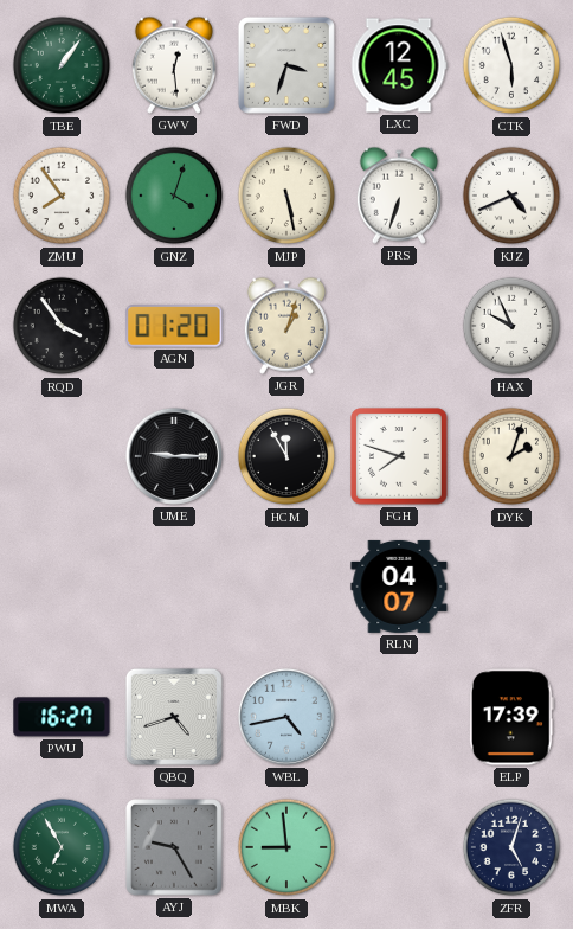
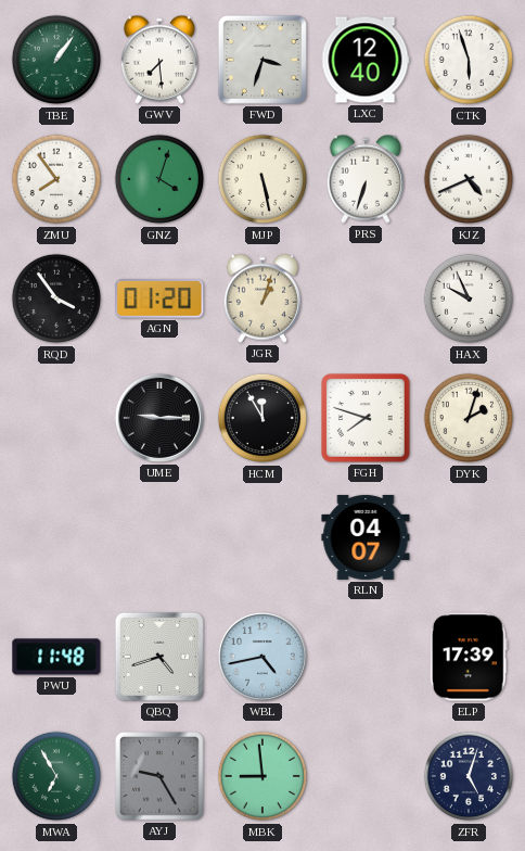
GWV: 12:29 -> 7:29
LXC: 12:45 -> 12:40
PWU: 16:27 -> 11:48
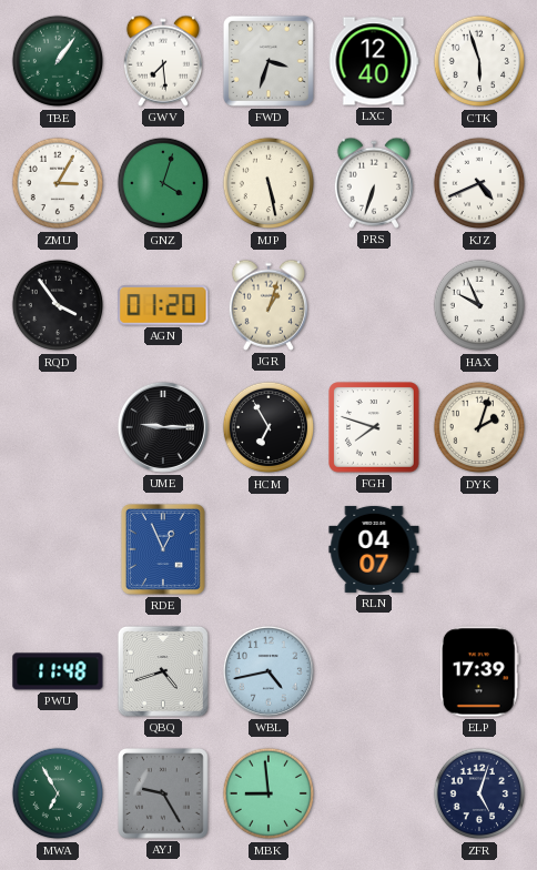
ZMU: 7:54 -> 3:05
HCM: 11:55 -> 6:55
RDE: none -> 12:56
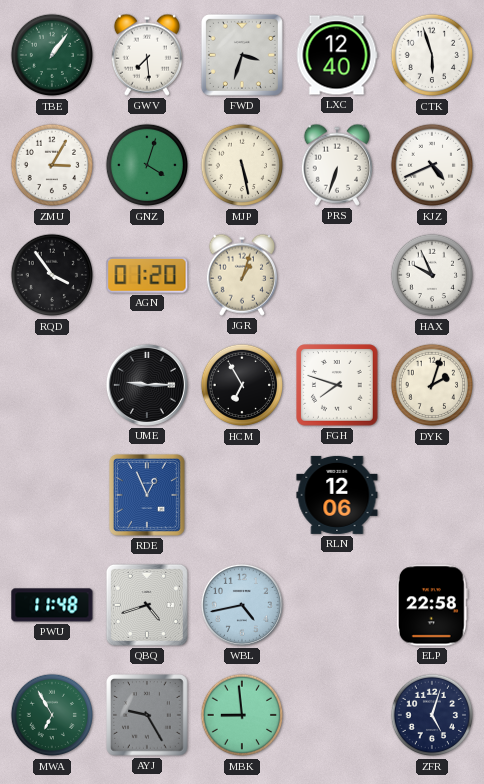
RLN: 04:07 -> 12:06
ELP: 17:39 -> 22:58
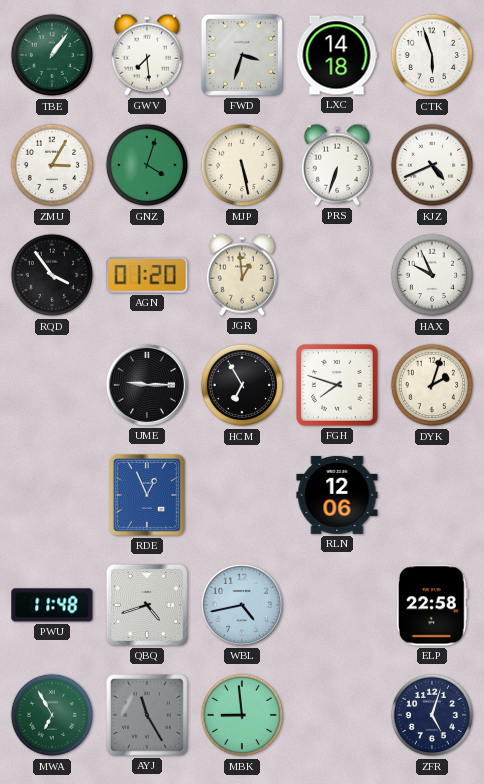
LXC: 12:40 -> 14:18
JGR: 1:03 -> 12:59
AYJ: 9:25 -> 11:25
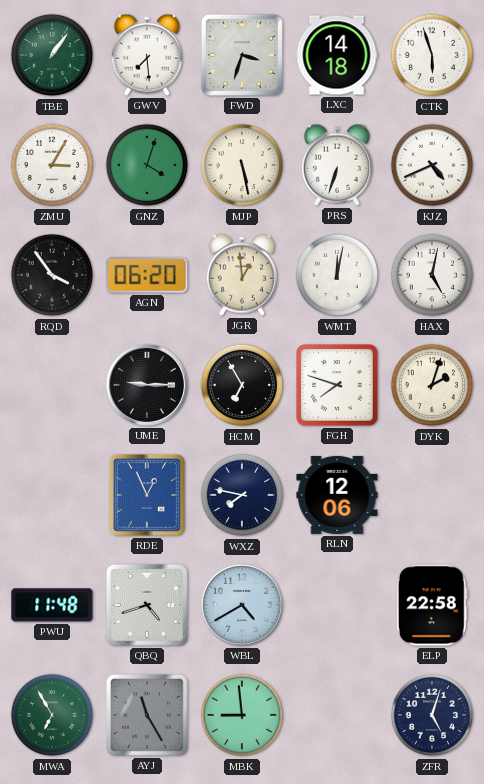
AGN: 01:20 -> 06:20
WMT: none -> 12:02
HAX: 9:56 -> 5:02
WXZ: none -> 7:47
WBL: 4:43 -> 4:40
